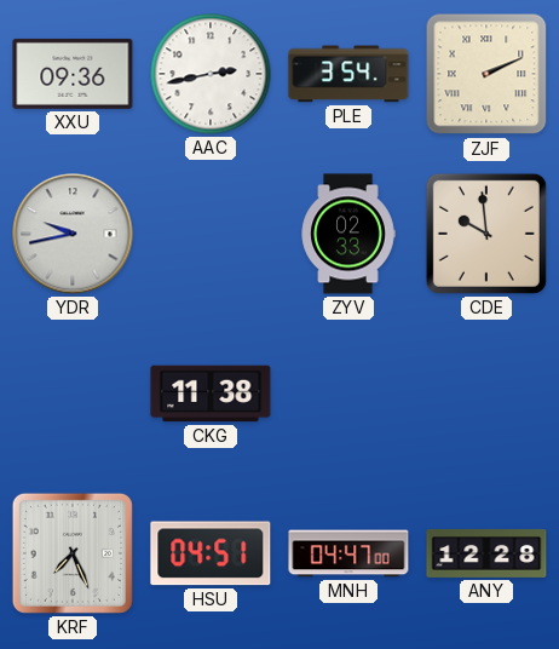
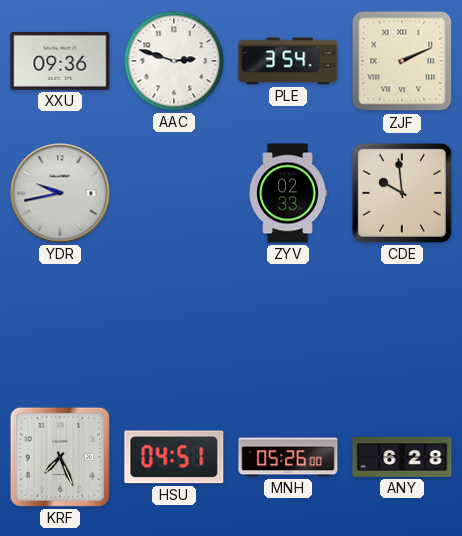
AAC: 2:43 -> 2:48
CKG: 11:38 -> none
MNH: 04:47 -> 05:26
ANY: 12:28 -> 6:28
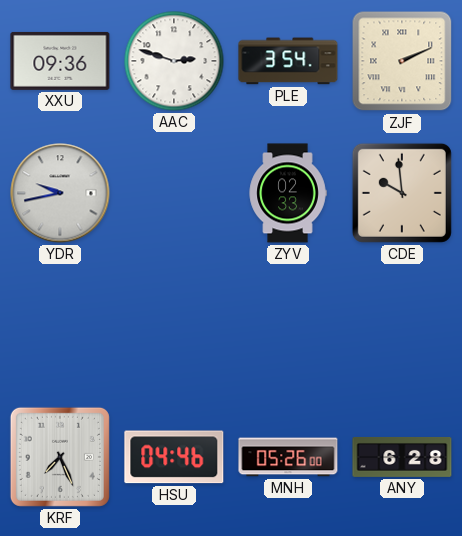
HSU: 04:51 -> 04:46
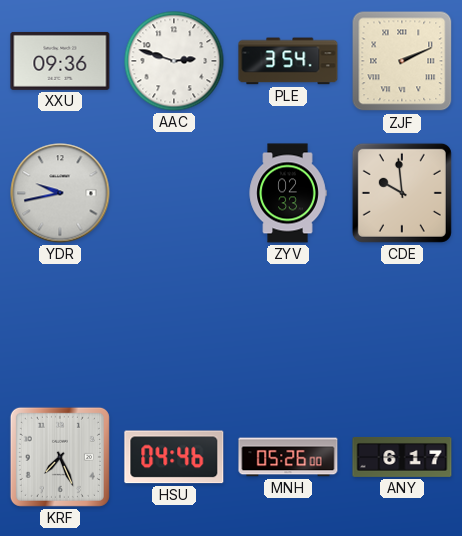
ANY: 6:28 -> 6:17
